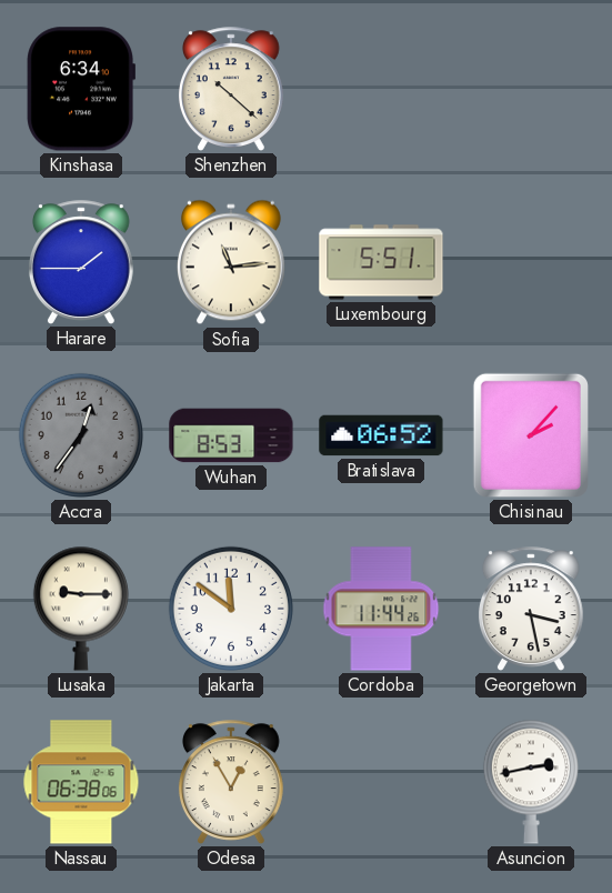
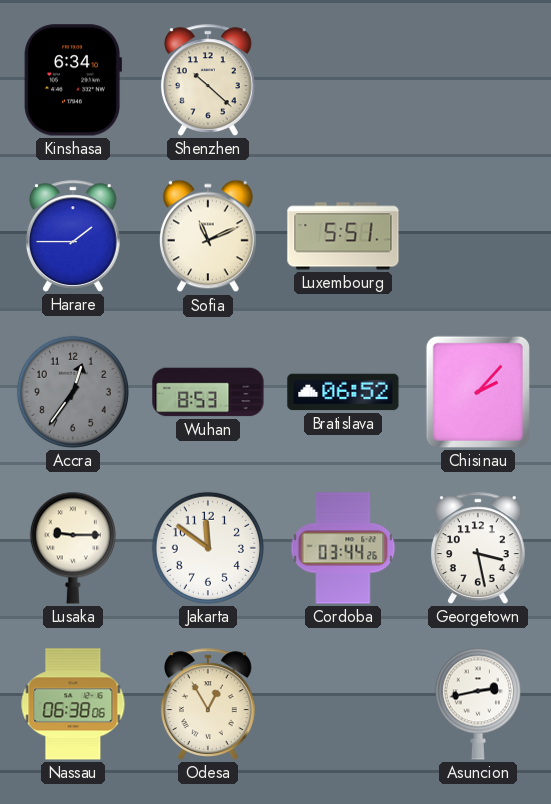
Sofia: 11:14 -> 11:11
Cordoba: 11:44 -> 03:44
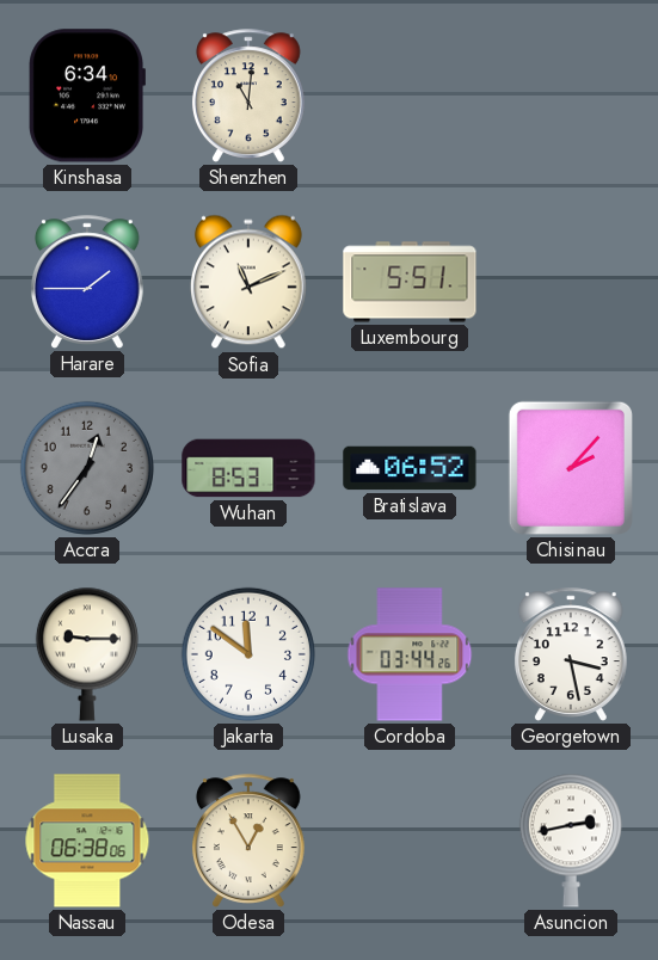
Shenzhen: 10:22 -> 11:01
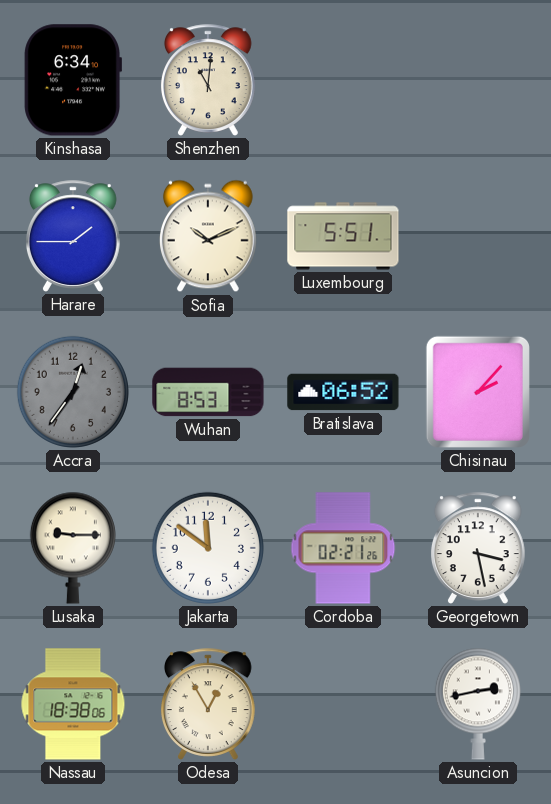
Sofia: 11:11 -> 10:11
Cordoba: 03:44 -> 02:21
Nassau: 06:38 -> 18:38
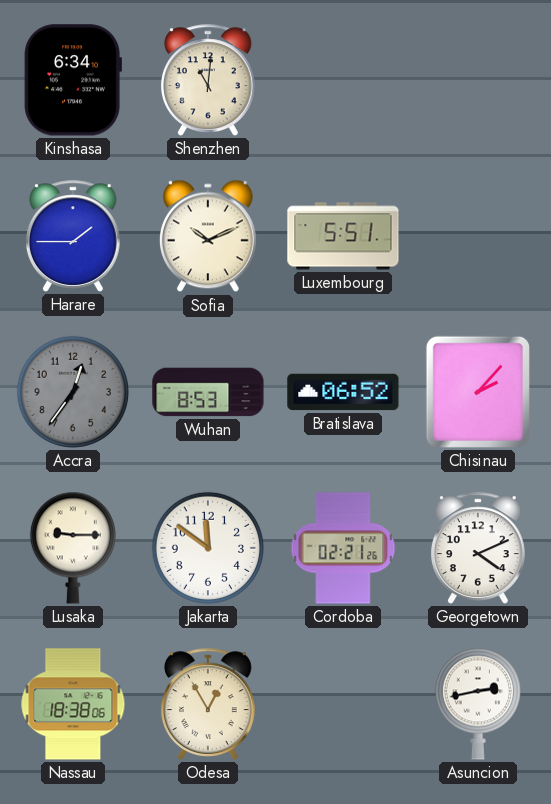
Georgetown: 3:28 -> 4:11
